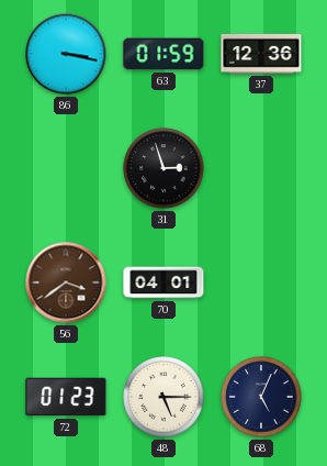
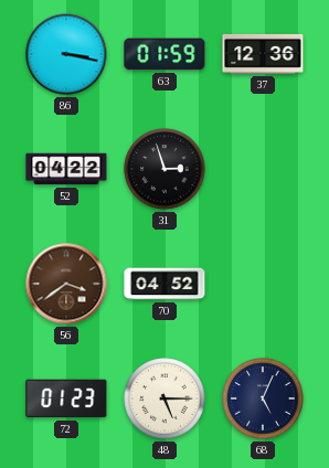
52: none -> 04:22
70: 04:01 -> 04:52
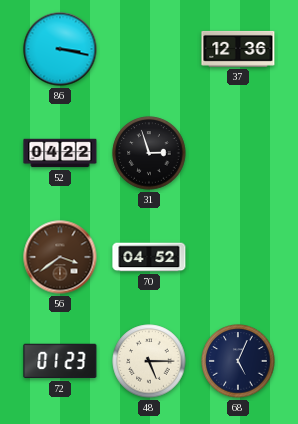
63: 01:59 -> none
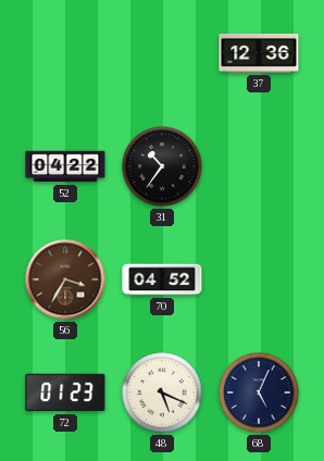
86: 3:17 -> none
31: 2:57 -> 10:36
56: 3:39 -> 3:35
48: 5:15 -> 5:19
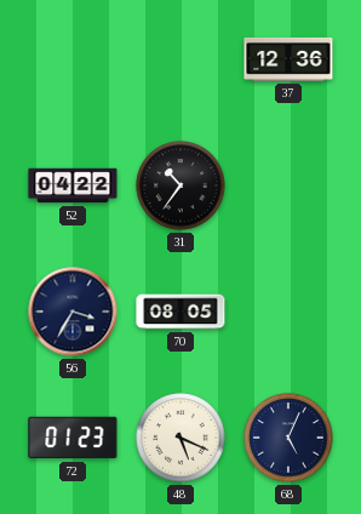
56 dial: brown -> navy
70: 04:52 -> 08:05
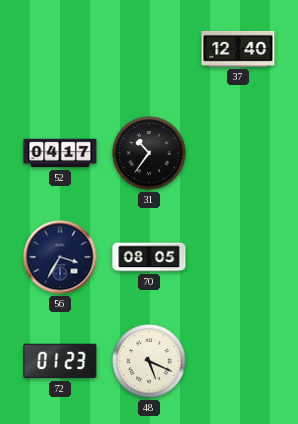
37: 12:36 -> 12:40
52: 04:22 -> 04:17
68: 5:04 -> none
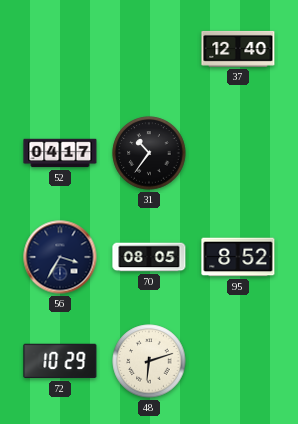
95: none -> 8:52
72: 01:23 -> 10:29
48: 5:19 -> 6:12
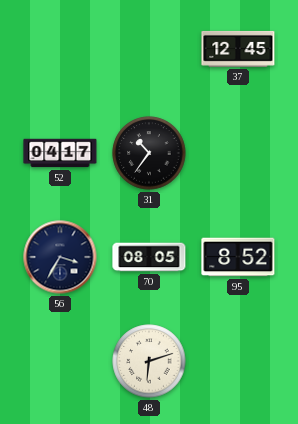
37: 12:40 -> 12:45
72: 10:29 -> none
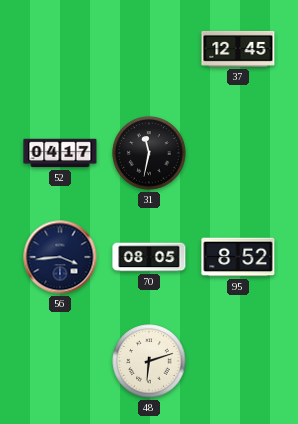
31: 10:36 -> 11:32
56: 3:35 -> 3:44
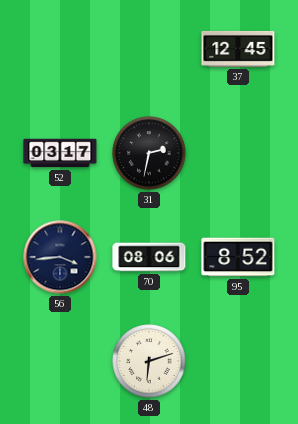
52: 04:17 -> 03:17
31: 11:32 -> 2:32
70: 08:05 -> 08:06
